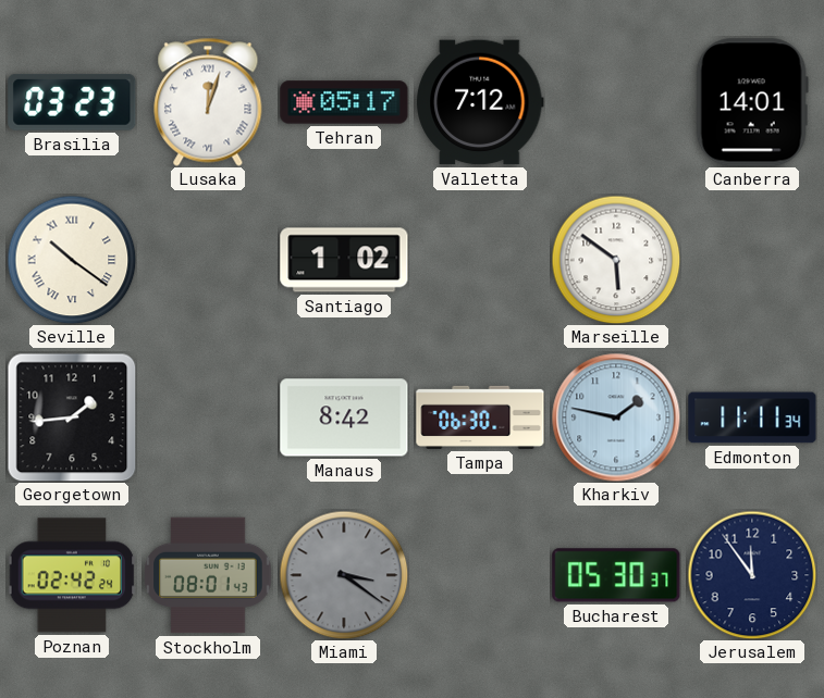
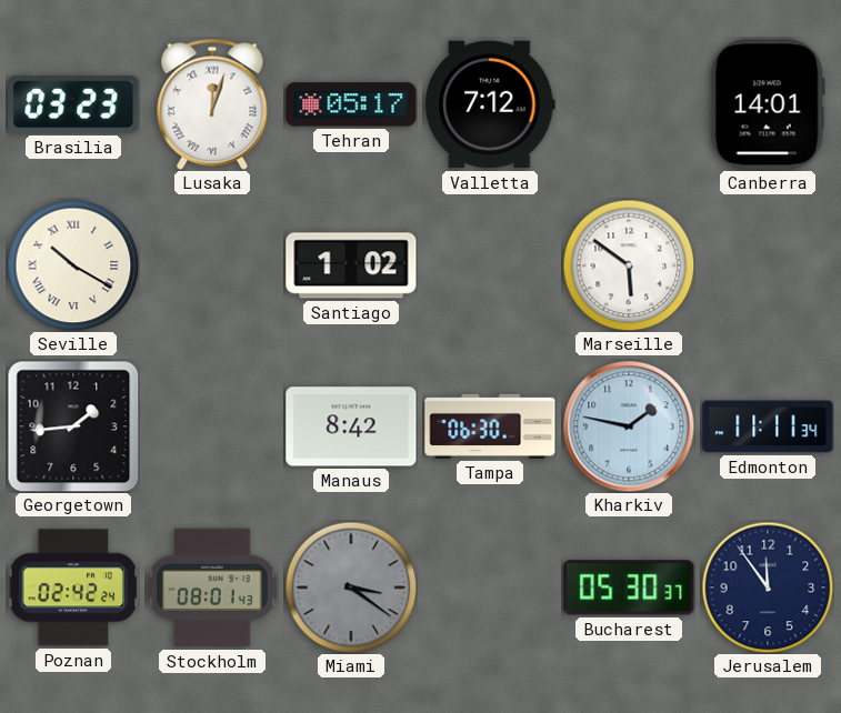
Seville: 10:21 -> 10:20
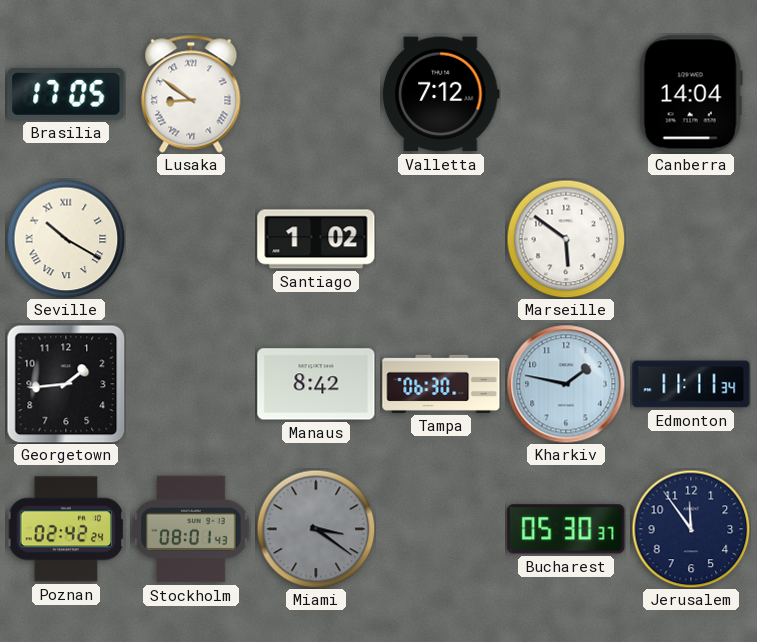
Brasilia: 03:23 -> 17:05
Lusaka: 12:03 -> 8:51
Tehran: 05:17 -> none
Canberra: 14:01 -> 14:04
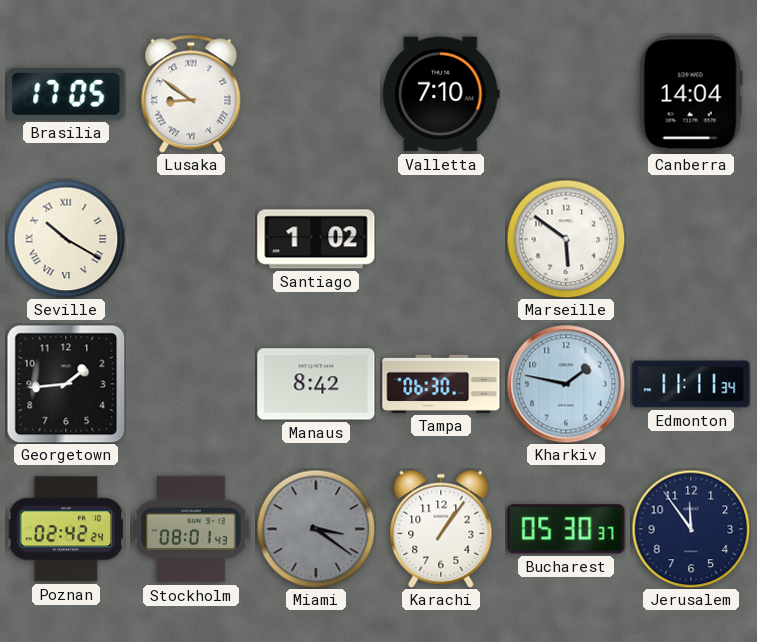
Valletta: 7:12 -> 7:10
Karachi: none -> 1:06
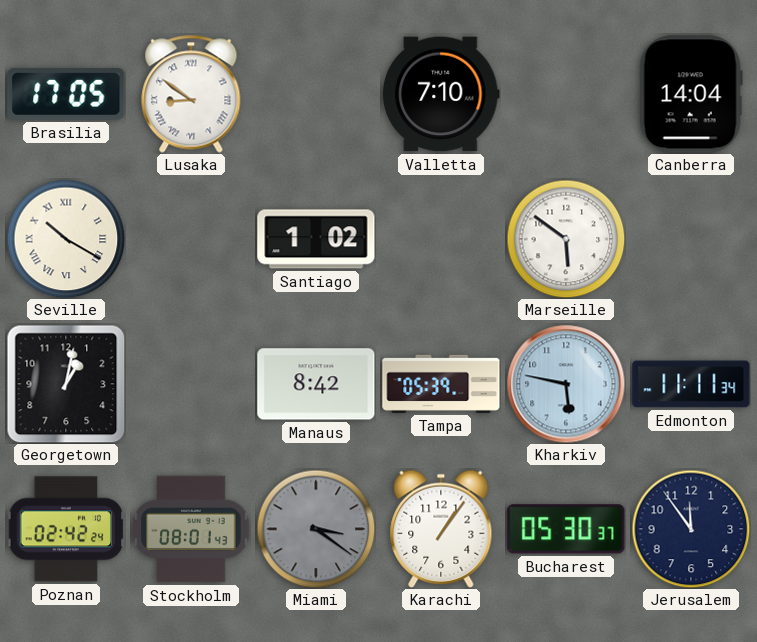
Georgetown: 1:44 -> 1:02
Tampa: 06:30 -> 05:39
Kharkiv: 1:47 -> 5:47
